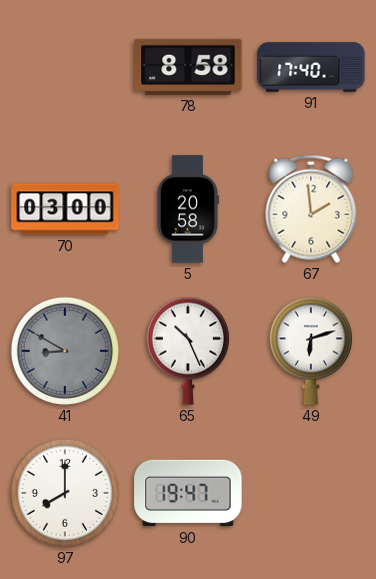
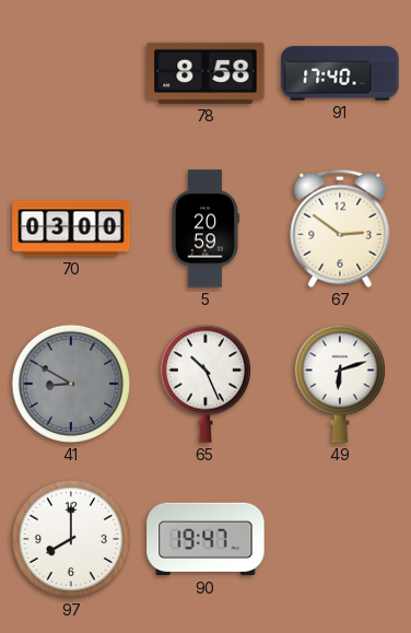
5: 20:58 -> 20:59
67: 1:59 -> 2:51
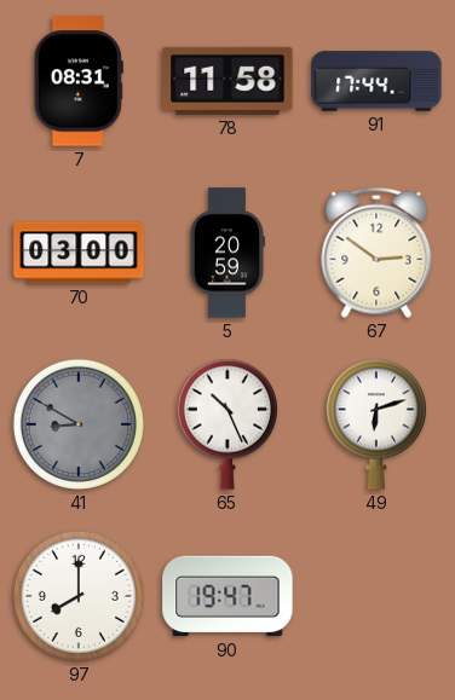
7: none -> 08:31
78: 8:58 -> 11:58
91: 17:40 -> 17:44
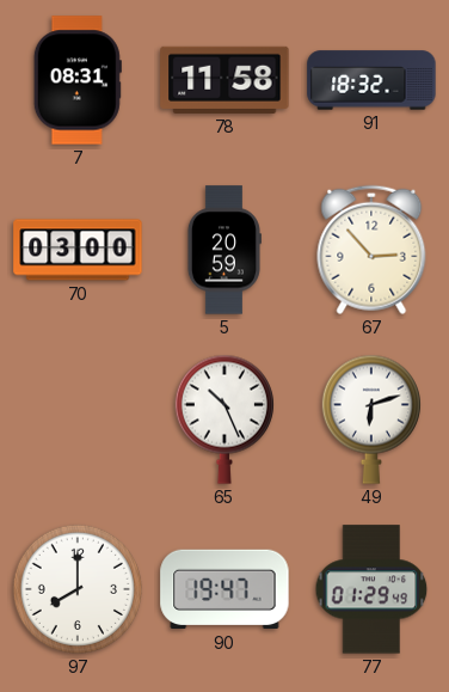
91: 17:44 -> 18:32
67: 2:51 -> 2:53
41: 8:50 -> none
77: none -> 01:29
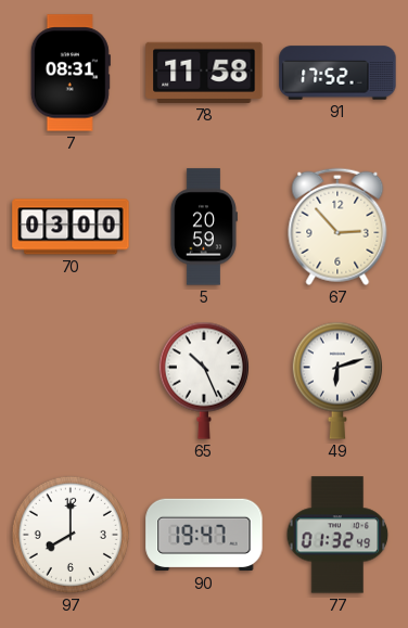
91: 18:32 -> 17:52
77: 01:29 -> 01:32
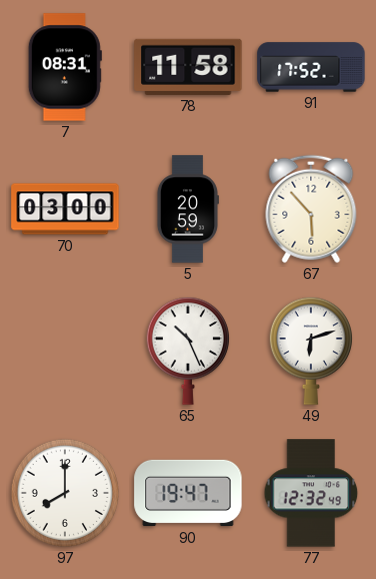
67: 2:53 -> 5:53
77: 01:32 -> 12:32
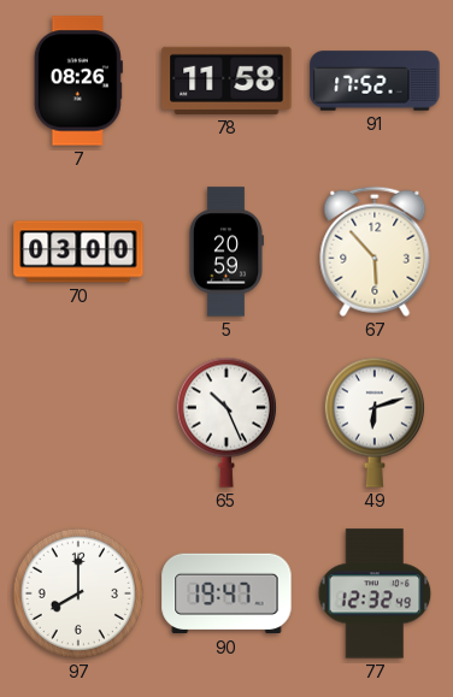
7: 08:31 -> 08:26
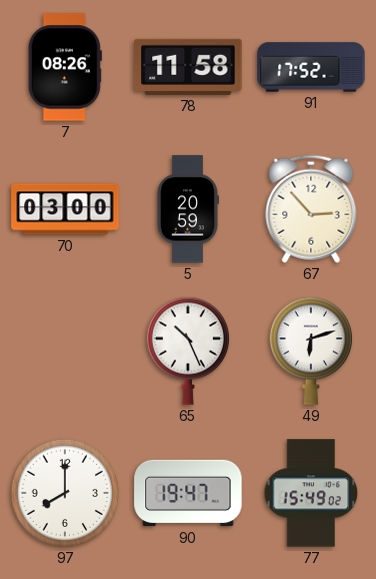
67: 5:53 -> 2:53
77: 12:32 -> 15:49
